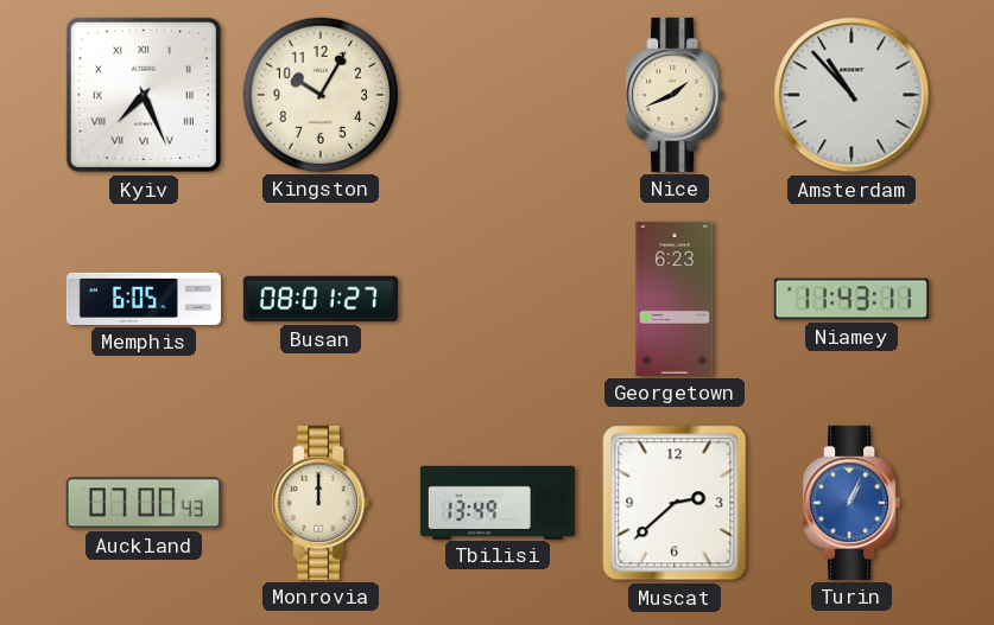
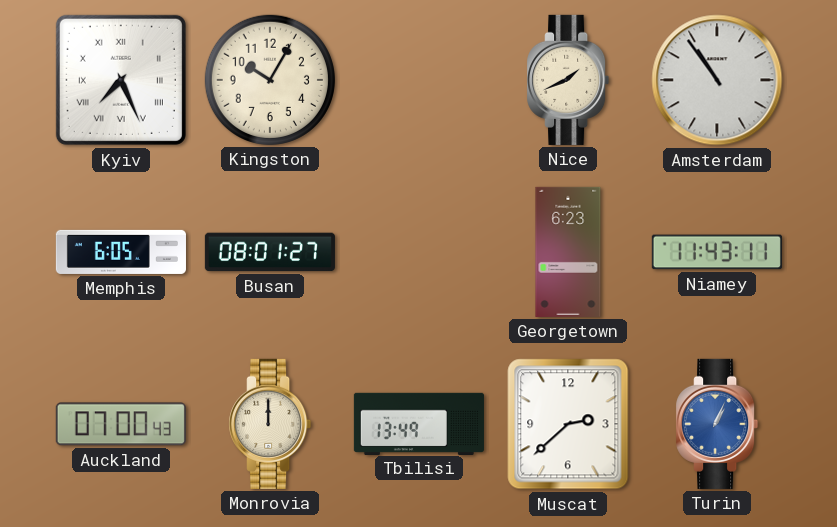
Amsterdam: 10:53 -> 10:54
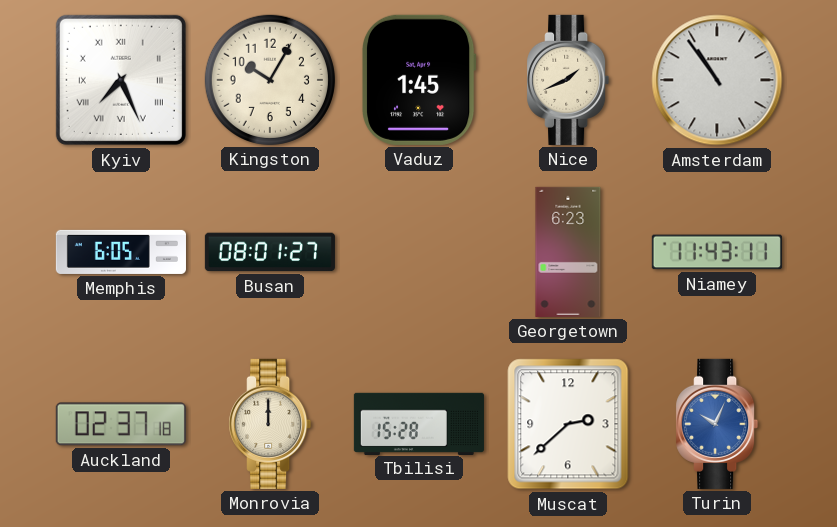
Vaduz: none -> 1:45
Auckland: 07:00 -> 02:37
Tbilisi: 13:49 -> 15:28
Turin: 1:04 -> 10:04
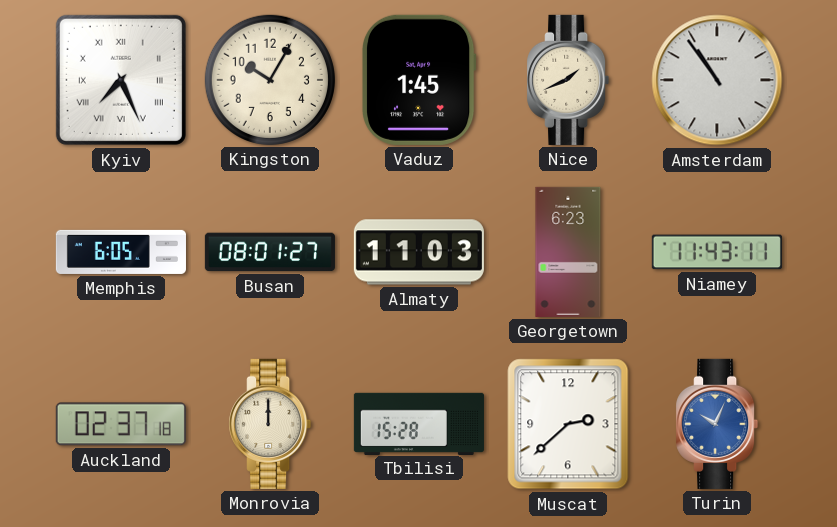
Almaty: none -> 11:03
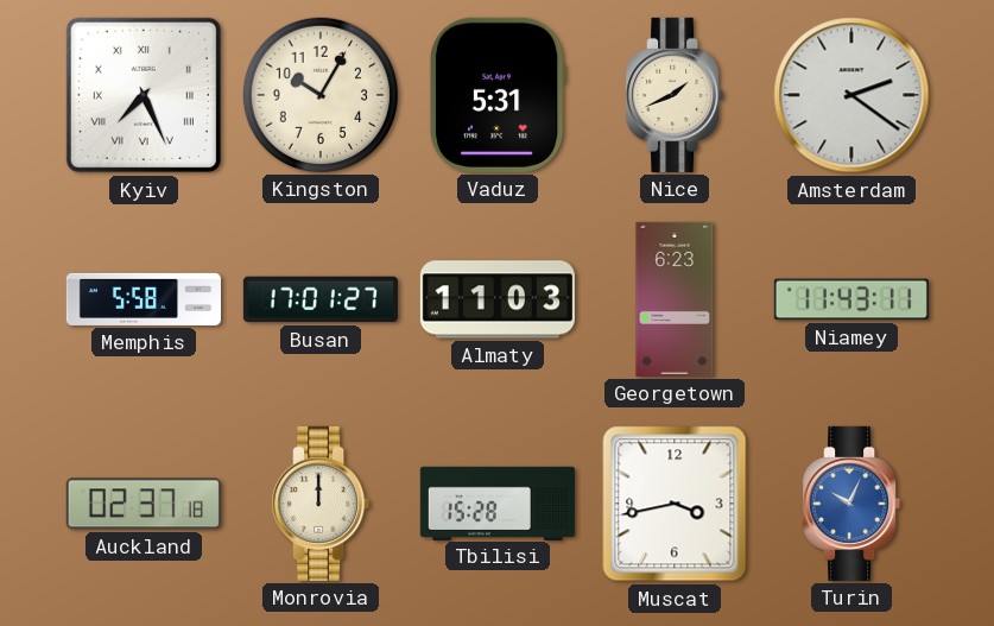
Vaduz: 1:45 -> 5:31
Amsterdam: 10:54 -> 2:21
Memphis: 6:05 -> 5:58
Busan: 08:01 -> 17:01
Muscat: 2:38 -> 3:43
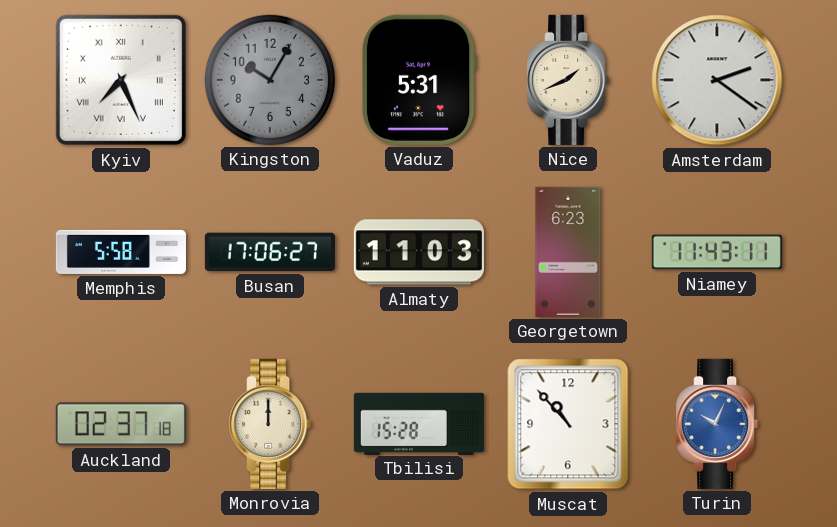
Kingston dial: cream -> grey
Busan: 17:01 -> 17:06
Muscat: 3:43 -> 10:53
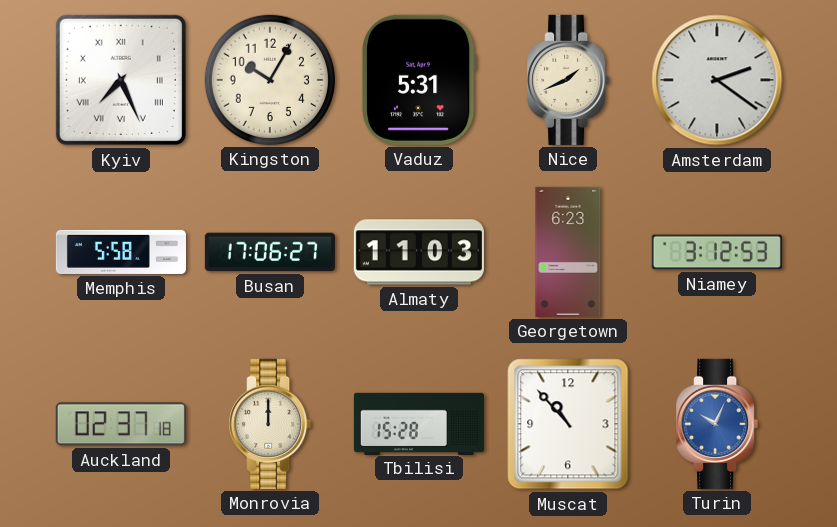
Kingston dial: grey -> cream
Niamey: 11:43 -> 3:12
